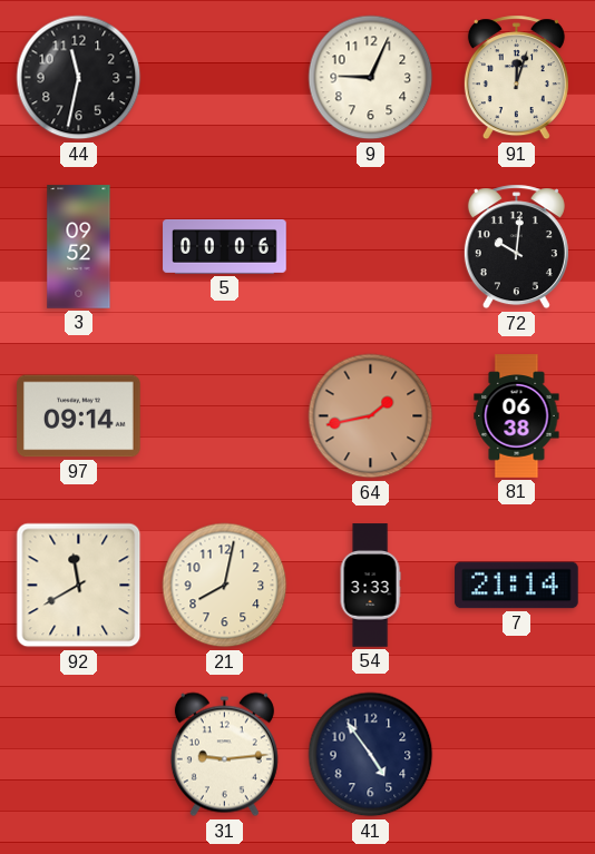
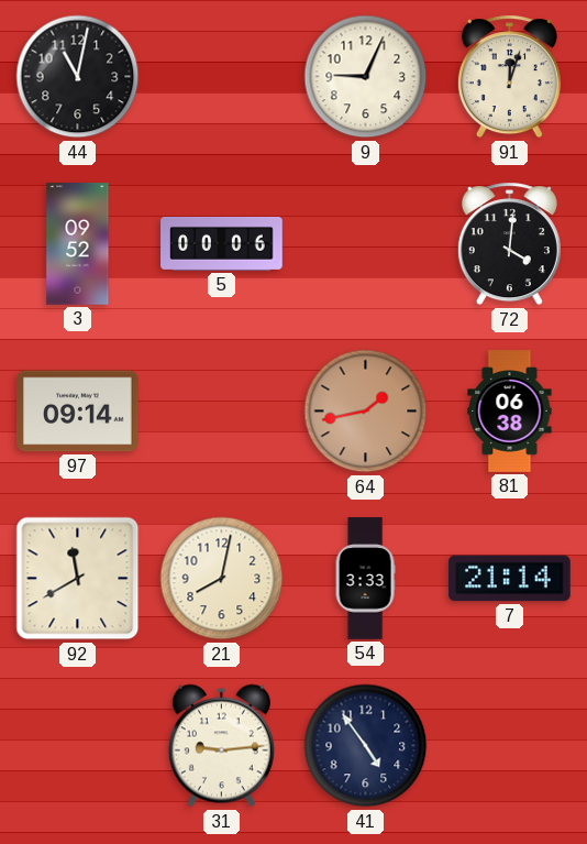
44: 11:32 -> 11:02
72: 10:01 -> 4:01
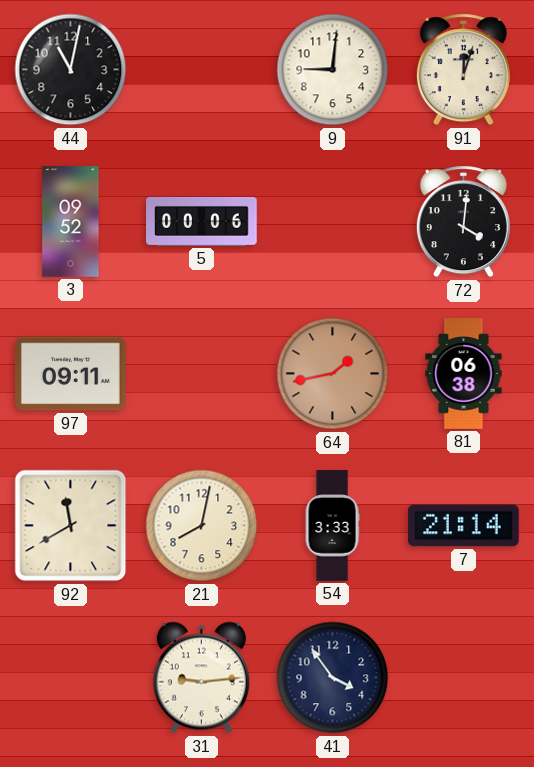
9: 9:04 -> 9:01
97: 09:14 -> 09:11
41: 4:54 -> 3:54
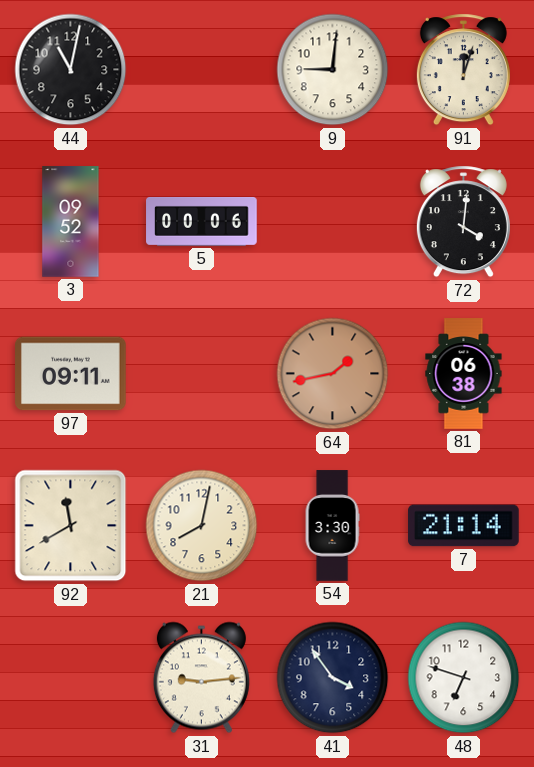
54: 3:33 -> 3:30
48: none -> 6:48
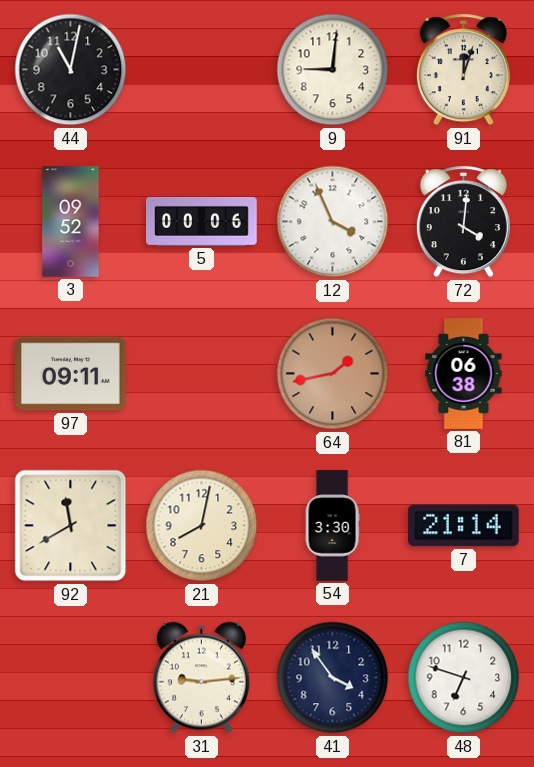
12: none -> 3:56
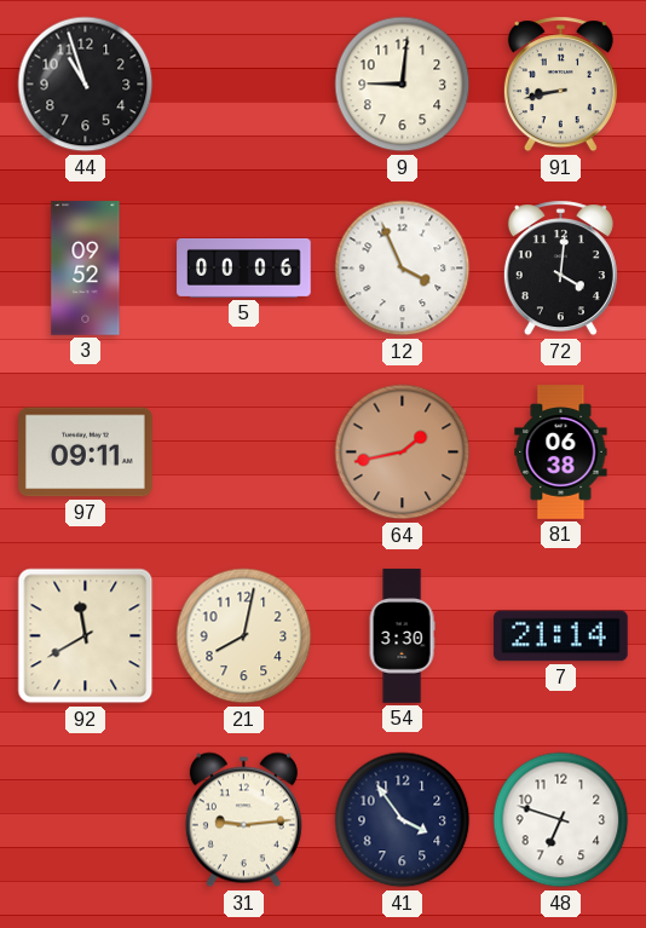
44: 11:02 -> 10:57
91: 12:03 -> 8:43
